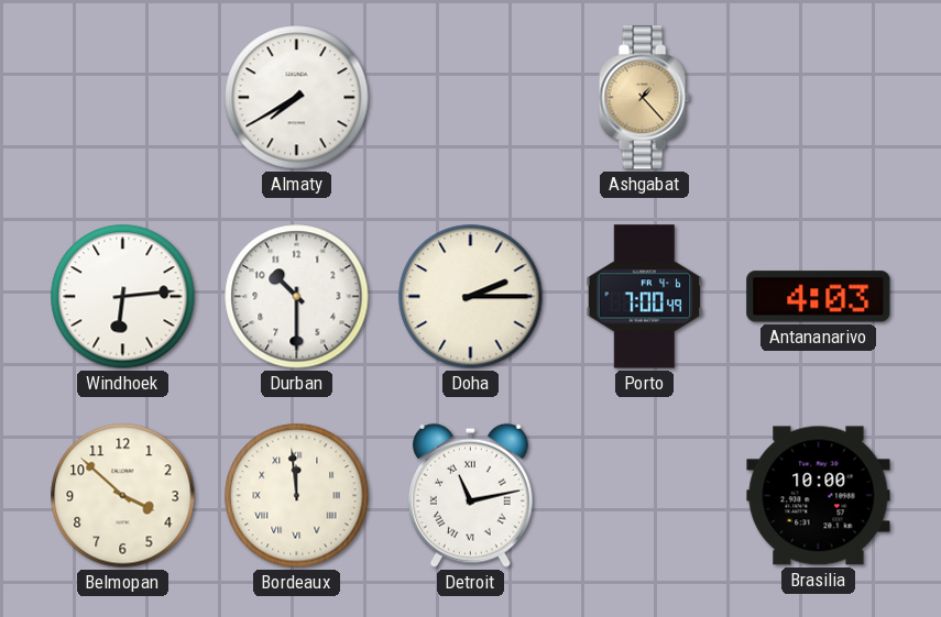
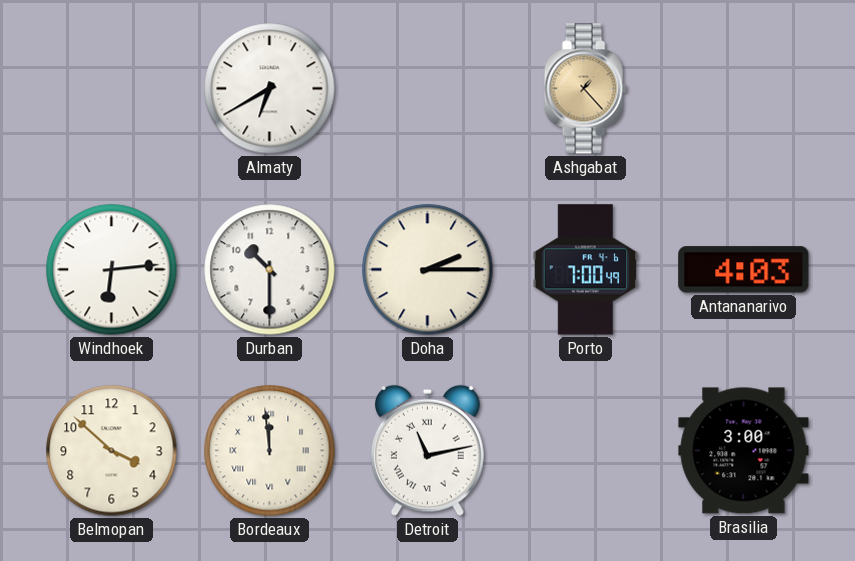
Almaty: 7:40 -> 6:40
Brasilia: 10:00 -> 3:00
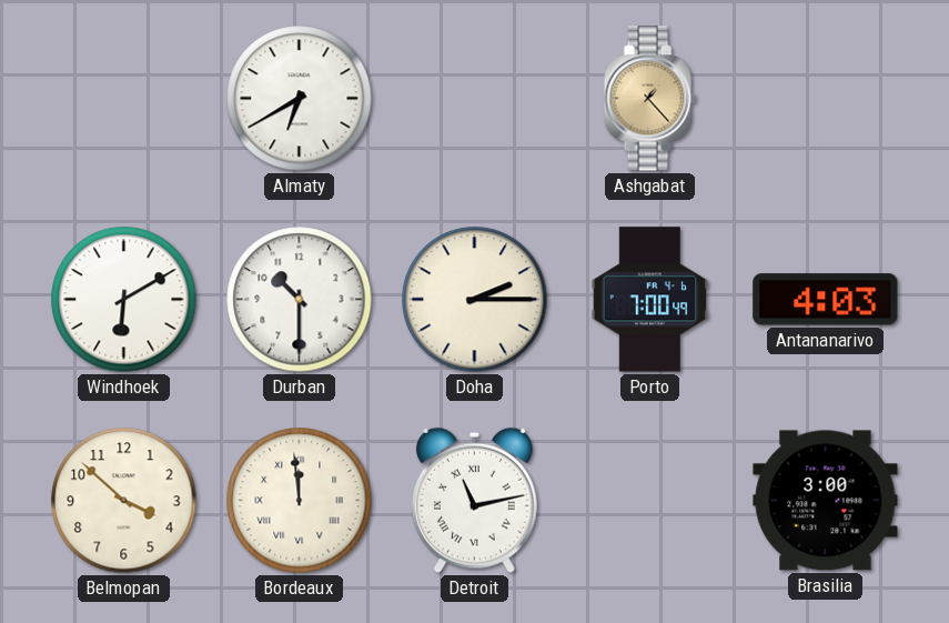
Windhoek: 6:14 -> 6:10
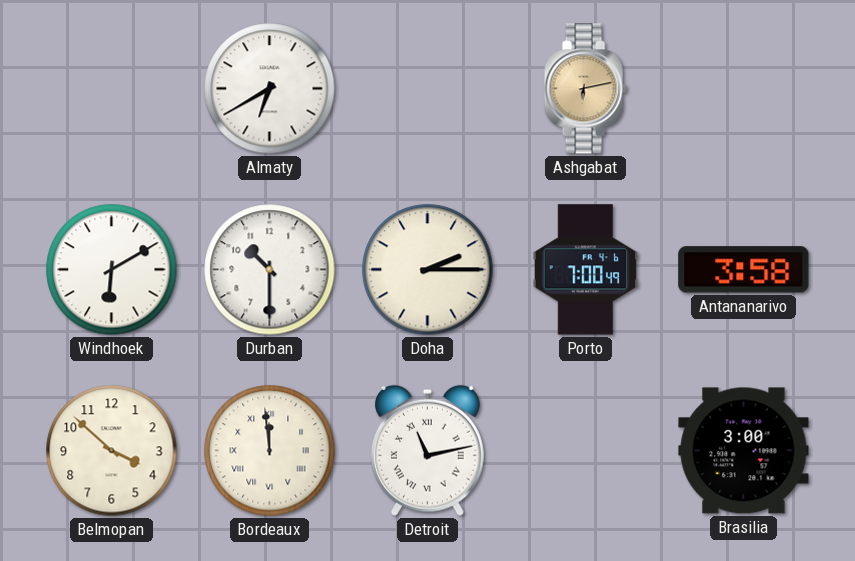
Ashgabat: 1:23 -> 6:13
Antananarivo: 4:03 -> 3:58
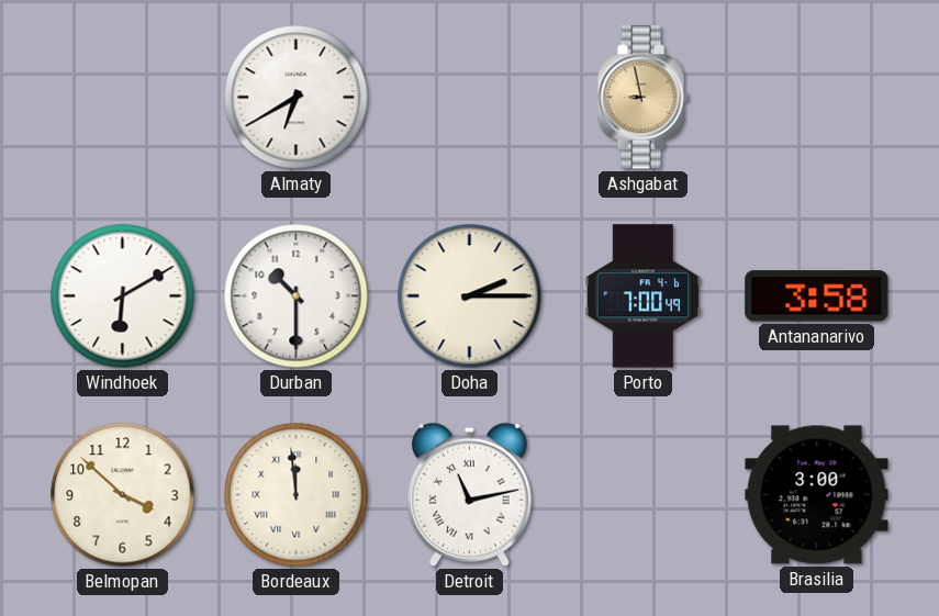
Ashgabat: 6:13 -> 8:58
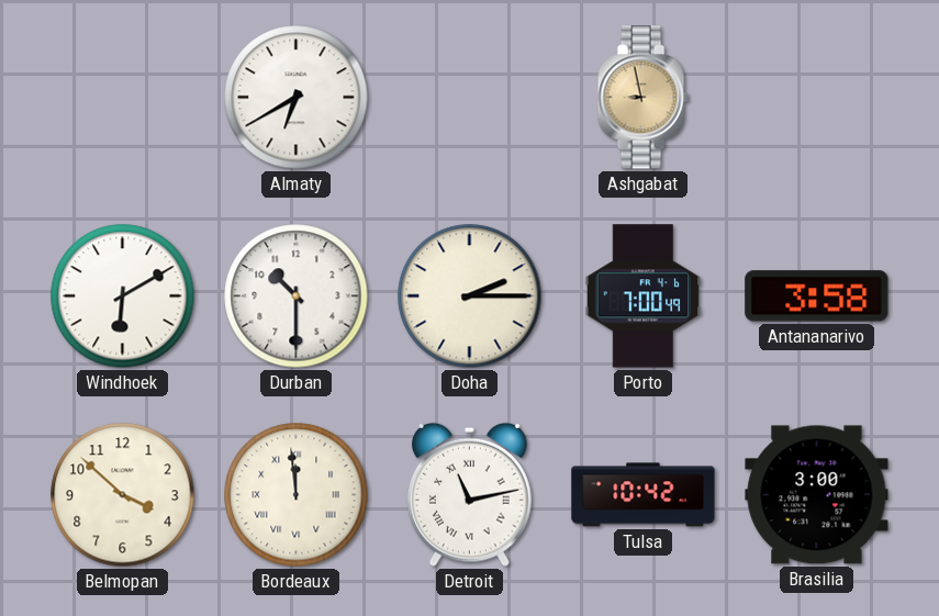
Tulsa: none -> 10:42
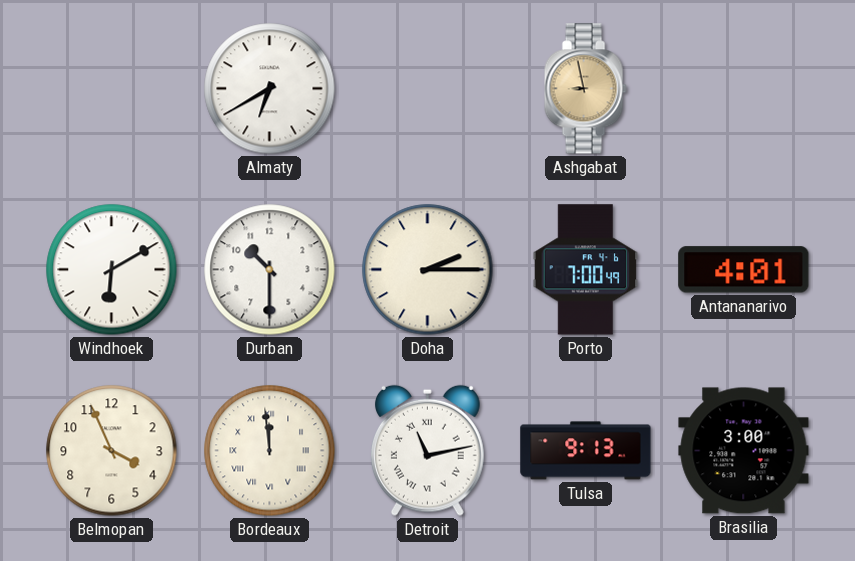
Antananarivo: 3:58 -> 4:01
Belmopan: 3:52 -> 3:56
Tulsa: 10:42 -> 9:13
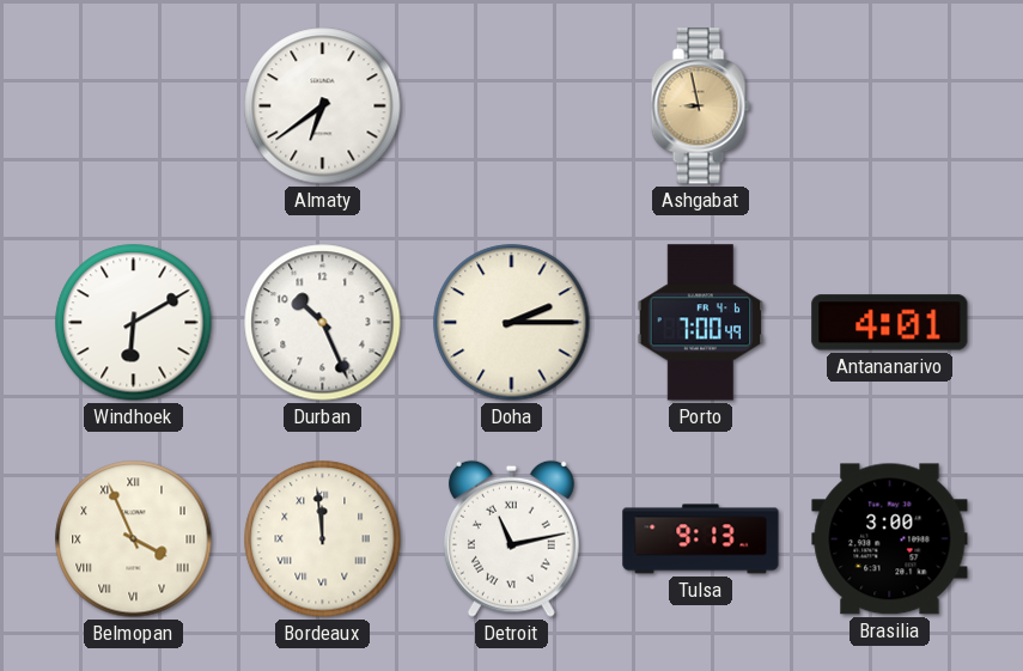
Almaty: 6:40 -> 6:39
Durban: 10:30 -> 10:26
Belmopan numerals: Arabic -> Roman
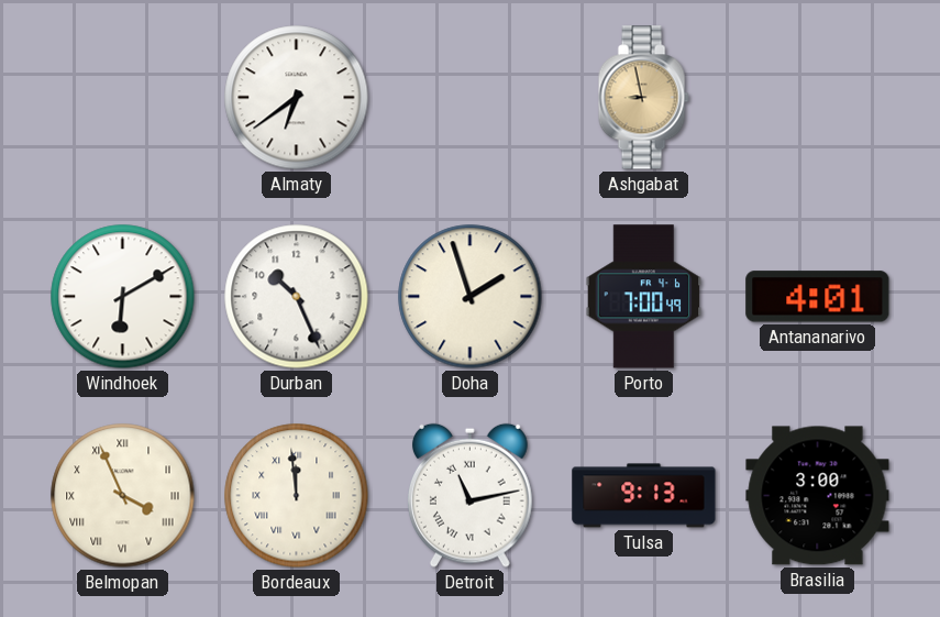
Doha: 2:15 -> 1:57
